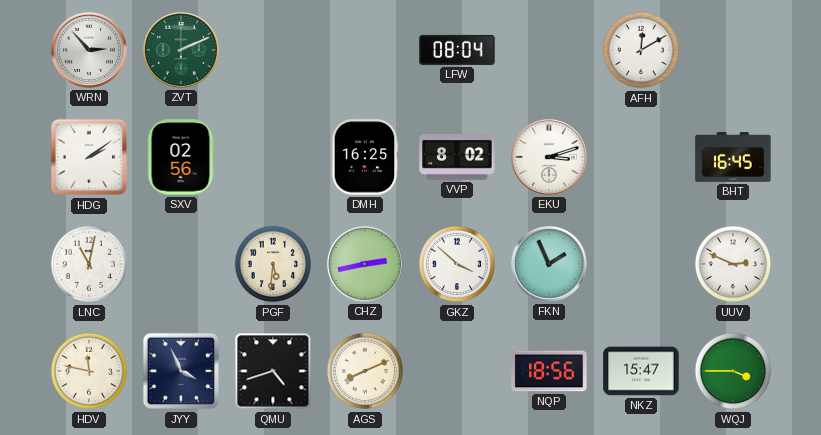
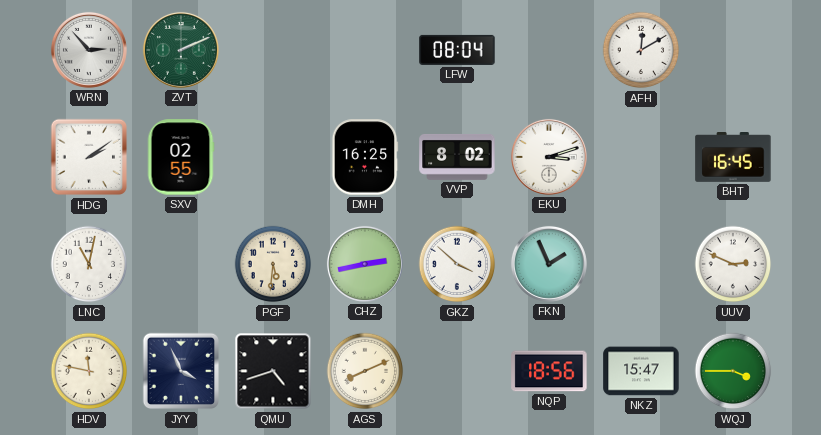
SXV: 02:56 -> 02:55
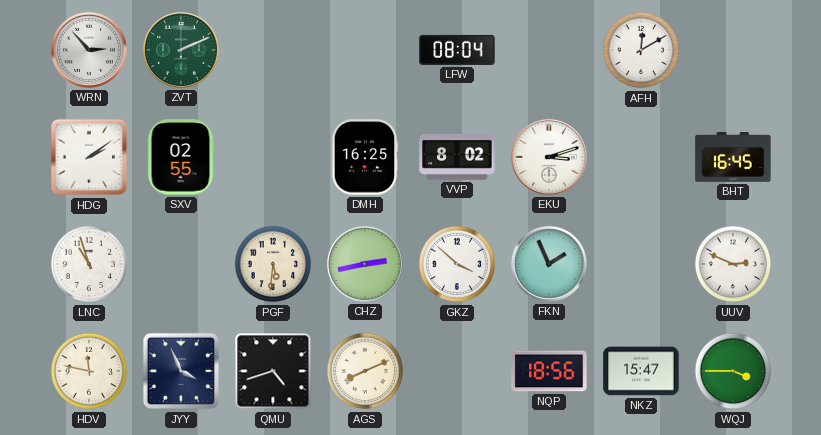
LNC: 11:02 -> 10:57
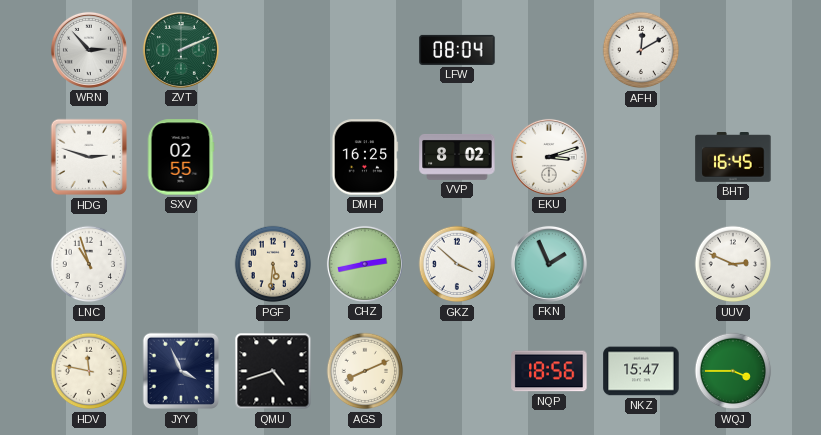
HDG: 2:09 -> 2:48
